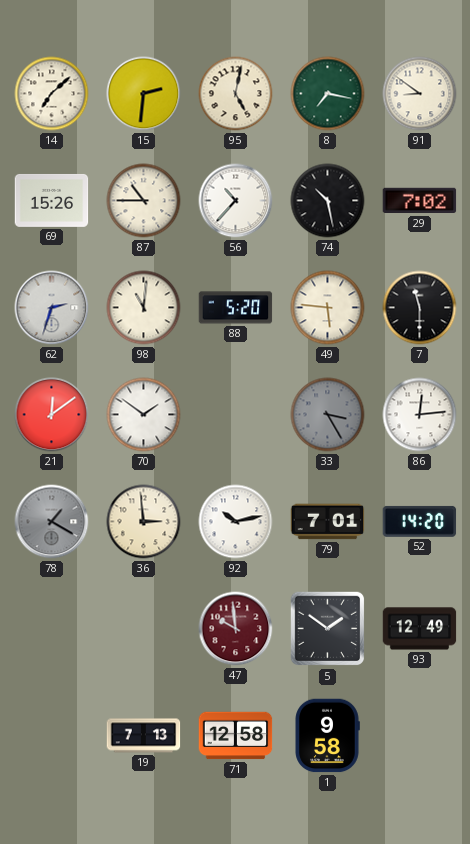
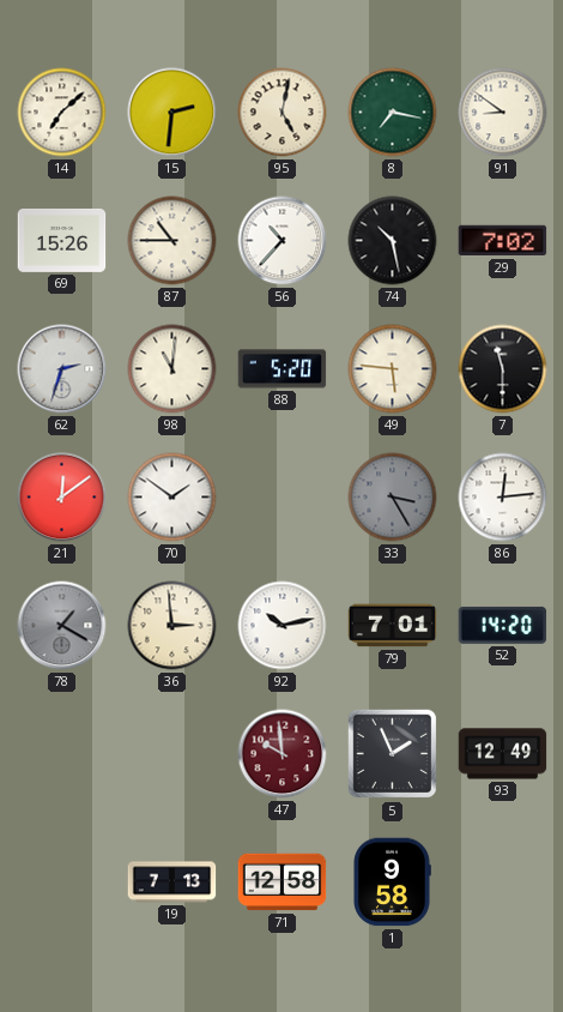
5: 1:51 -> 1:56
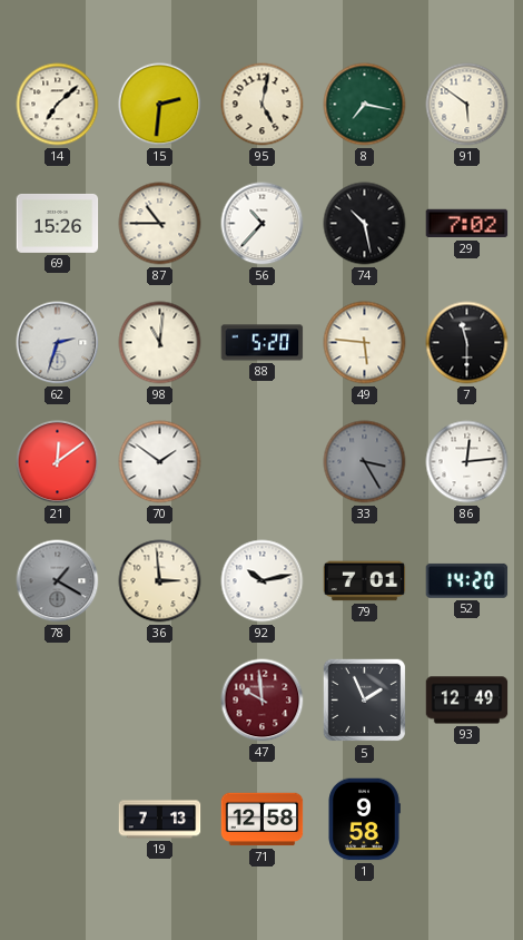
91: 8:51 -> 5:51
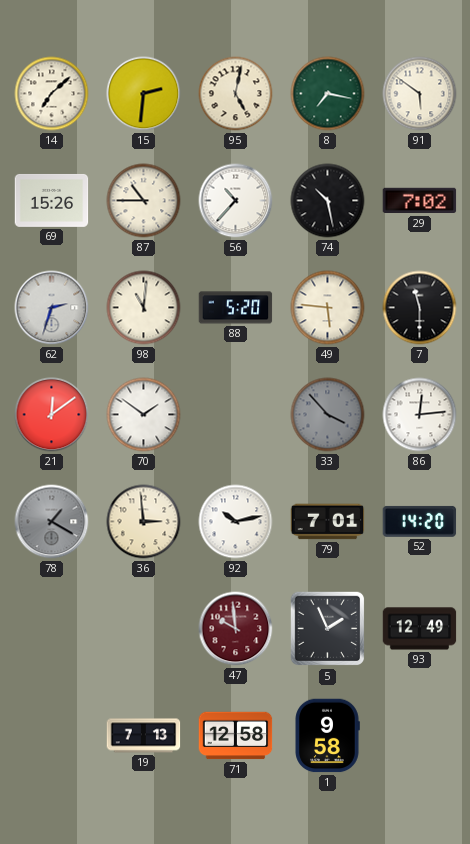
33: 3:25 -> 3:53
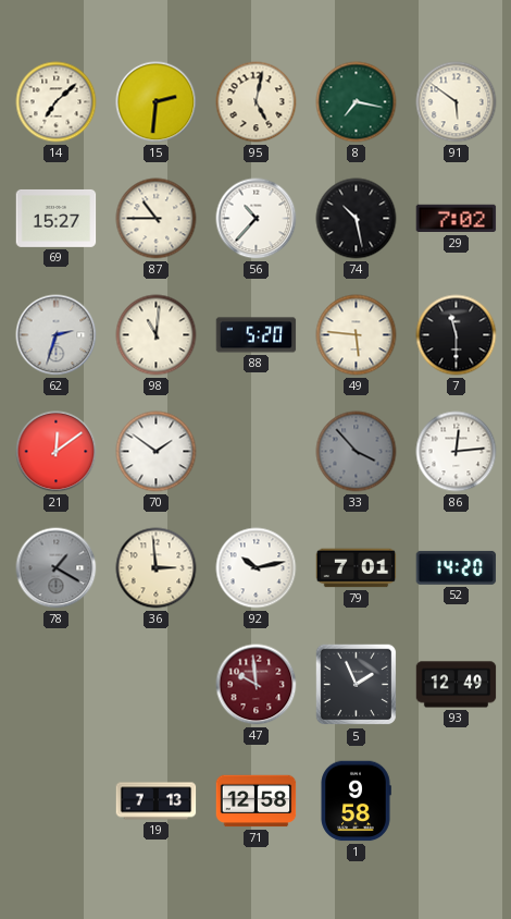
69: 15:26 -> 15:27
